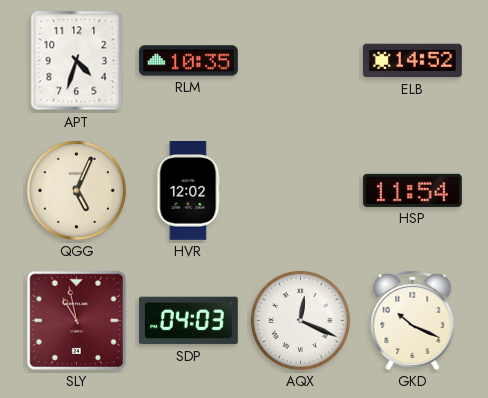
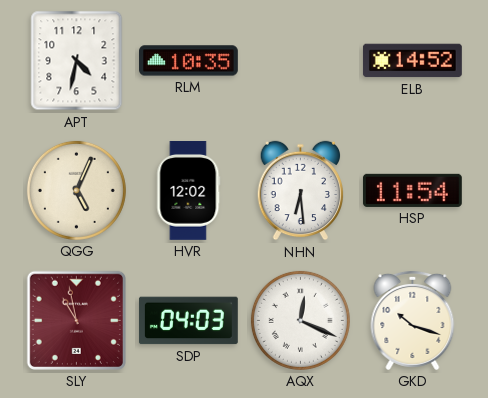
APT: 4:33 -> 4:32
NHN: none -> 6:29
GKD: 10:19 -> 10:18
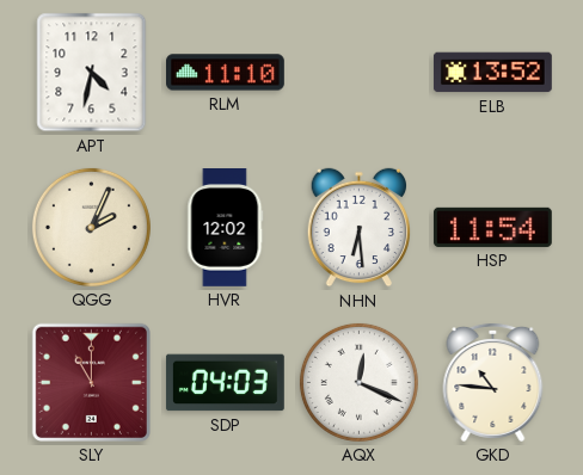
RLM: 10:35 -> 11:10
ELB: 14:52 -> 13:52
QGG: 5:04 -> 2:04
SLY: 10:58 -> 11:00
GKD: 10:18 -> 10:46
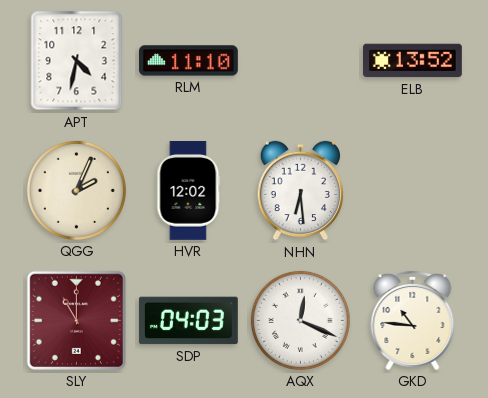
HSP: 11:54 -> none
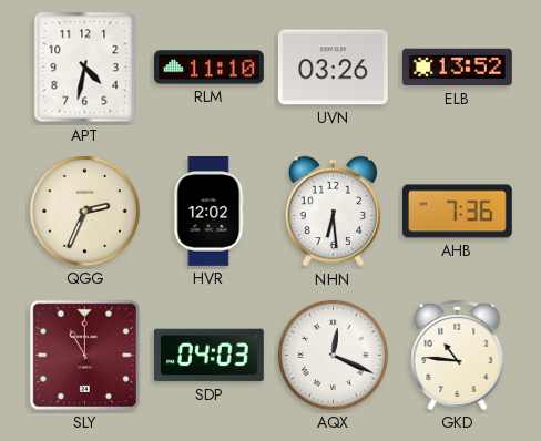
UVN: none -> 03:26
QGG: 2:04 -> 2:34
AHB: none -> 7:36
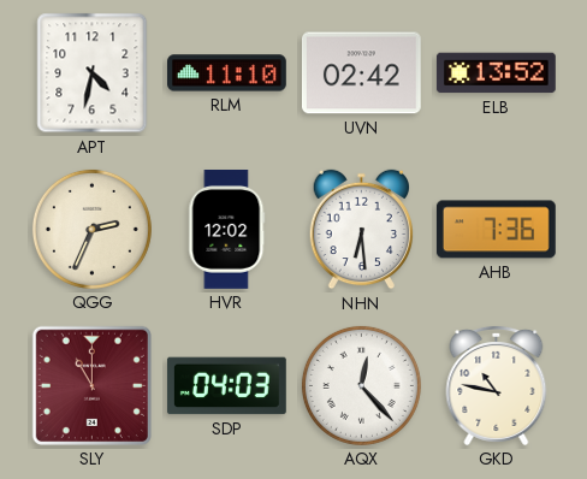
UVN: 03:26 -> 02:42
AQX: 12:19 -> 12:23
GKD: 10:46 -> 10:47
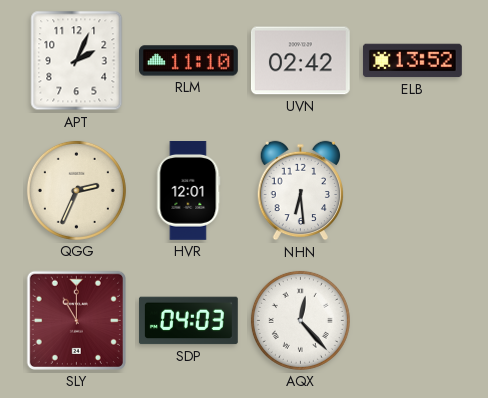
APT: 4:32 -> 2:04
HVR: 12:02 -> 12:01
AHB: 7:36 -> none
GKD: 10:47 -> none
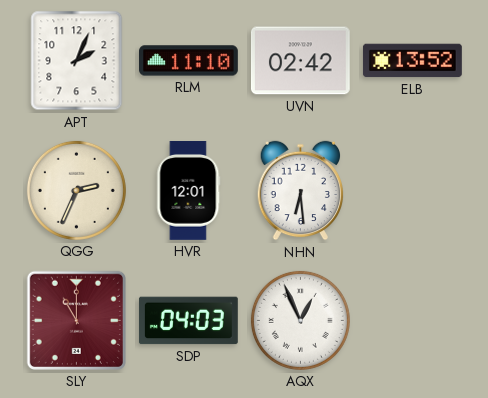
AQX: 12:23 -> 12:56
